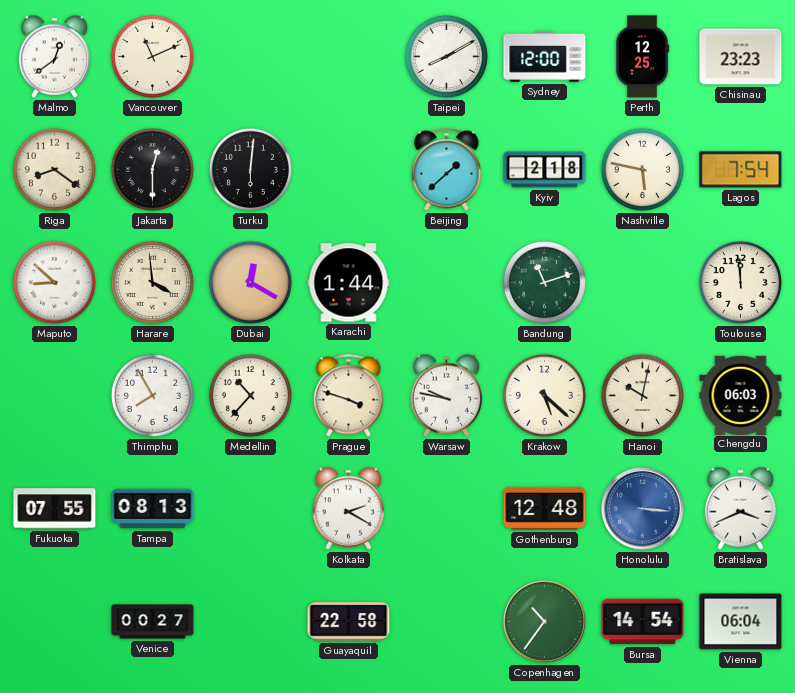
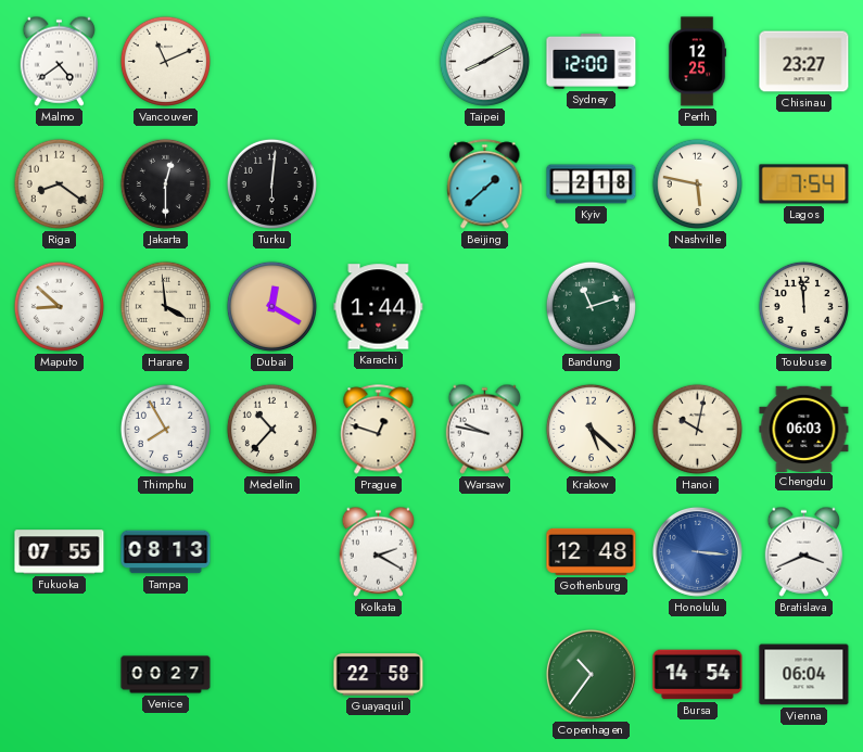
Malmo: 12:39 -> 4:39
Chisinau: 23:23 -> 23:27
Prague: 3:48 -> 12:48
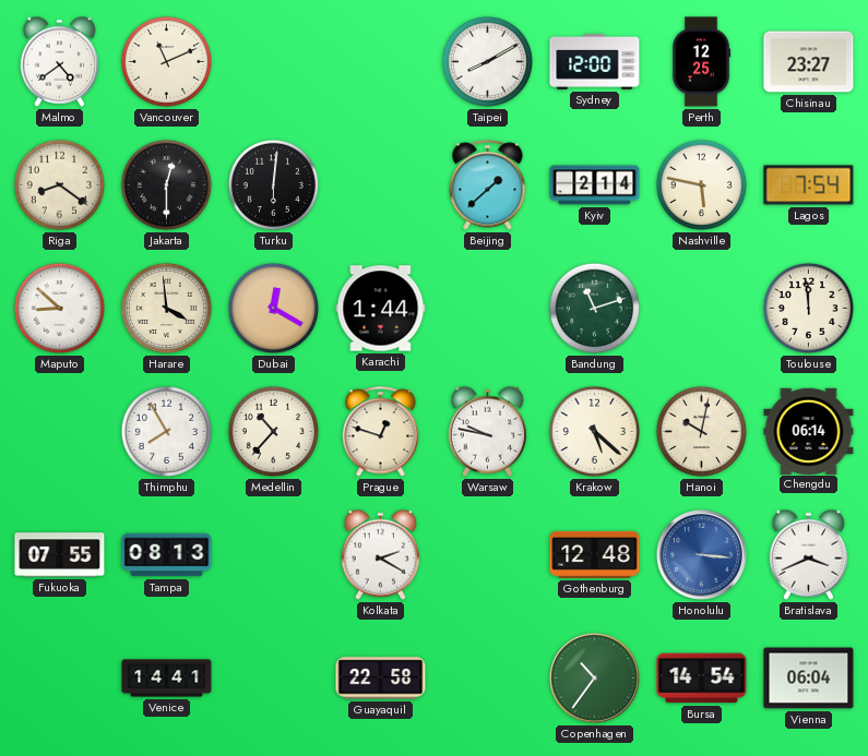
Kyiv: 2:18 -> 2:14
Chengdu: 06:03 -> 06:14
Venice: 00:27 -> 14:41
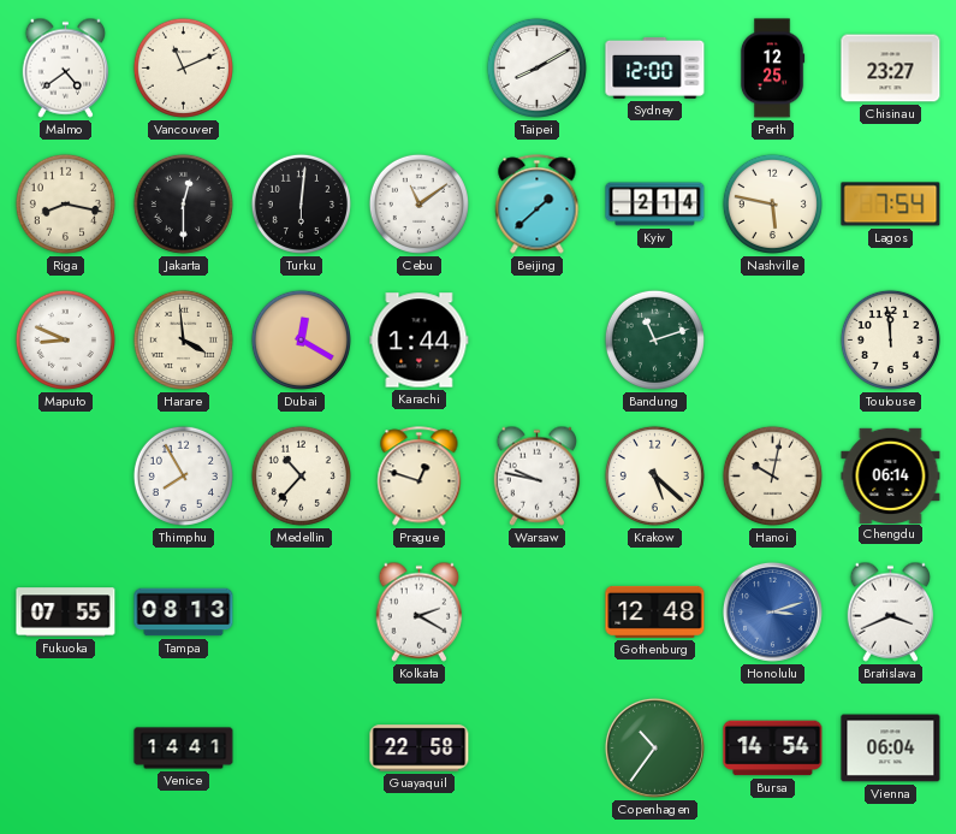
Riga: 8:21 -> 8:17
Cebu: none -> 11:09
Maputo: 8:52 -> 8:49
Honolulu: 3:16 -> 3:12
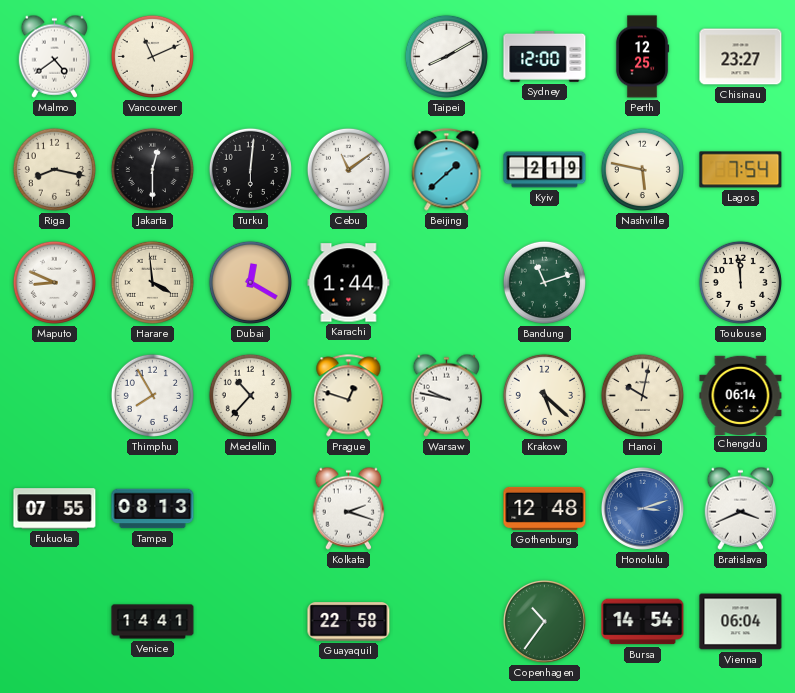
Kyiv: 2:14 -> 2:19
Kolkata: 2:20 -> 2:18
